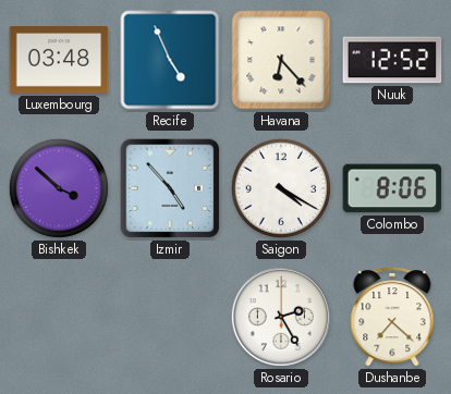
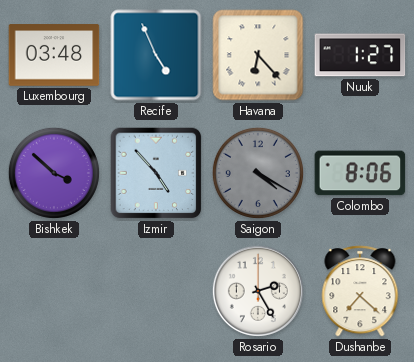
Nuuk: 12:52 -> 1:27
Saigon dial: white -> grey
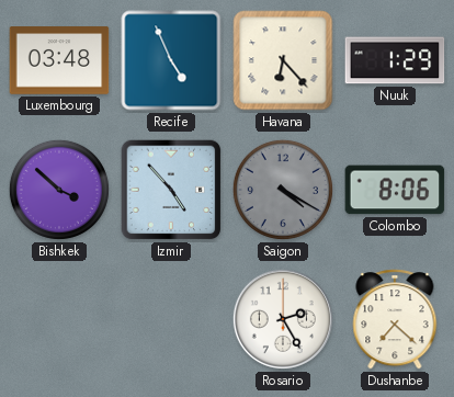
Nuuk: 1:27 -> 1:29
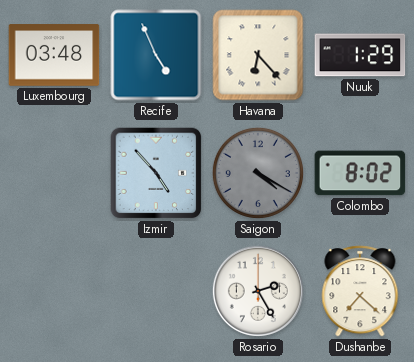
Bishkek: 3:52 -> none
Colombo: 8:06 -> 8:02
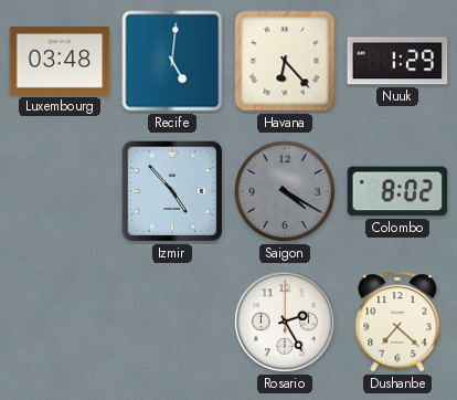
Recife: 4:56 -> 5:01
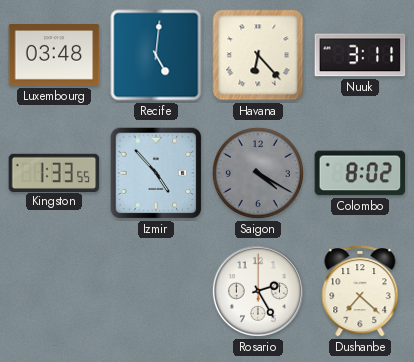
Nuuk: 1:29 -> 3:11
Kingston: none -> 1:33
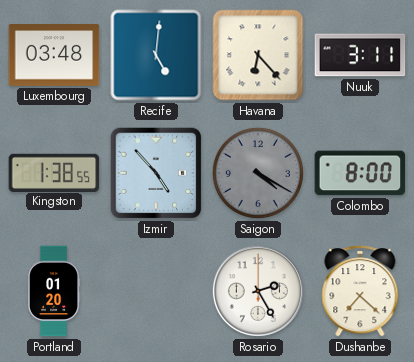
Kingston: 1:33 -> 1:38
Colombo: 8:02 -> 8:00
Portland: none -> 01:20
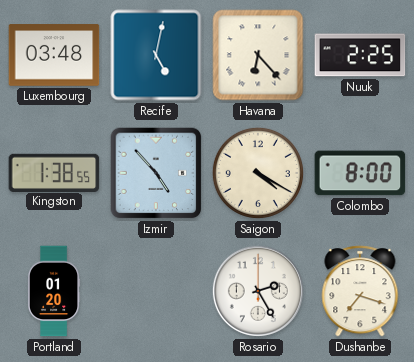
Recife: 5:01 -> 5:02
Nuuk: 3:11 -> 2:25
Saigon dial: grey -> cream
Dushanbe: 7:22 -> 7:18
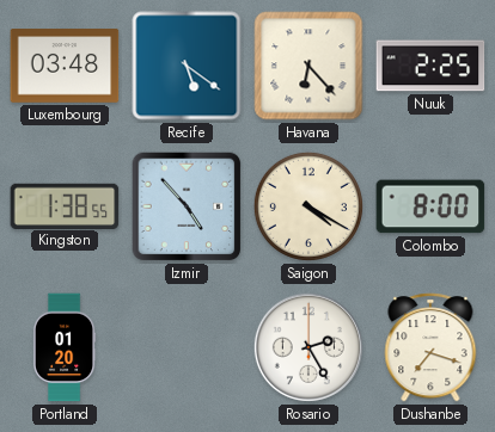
Recife: 5:02 -> 5:21
